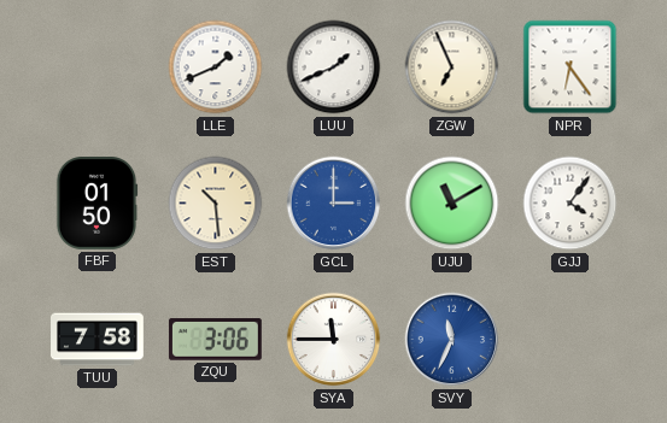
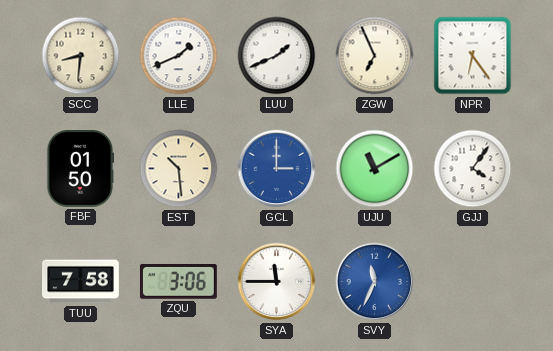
SCC: none -> 8:31
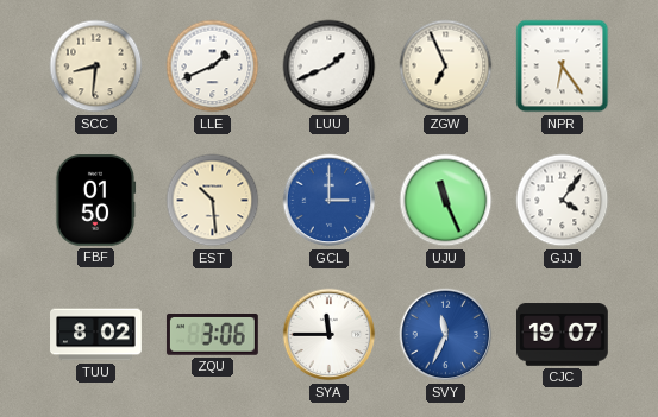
UJU: 11:10 -> 11:26
TUU: 7:58 -> 8:02
CJC: none -> 19:07
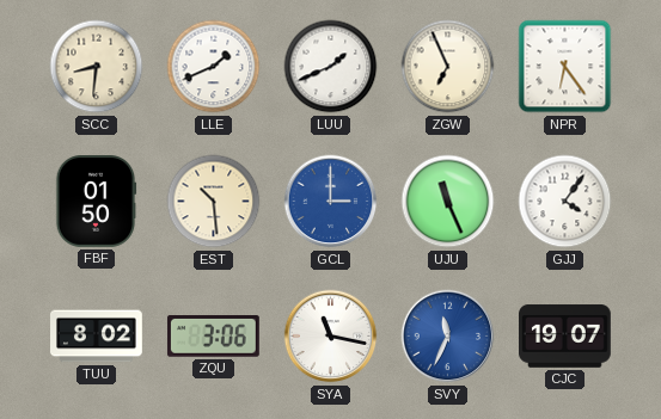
SYA: 11:45 -> 11:17
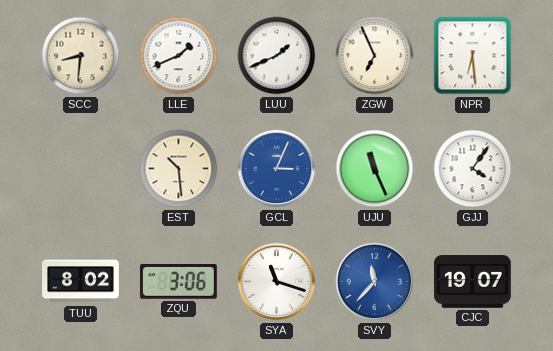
NPR: 6:24 -> 6:29
FBF: 01:50 -> none
GCL: 3:00 -> 3:04
SYA: 11:17 -> 11:18
SVY: 11:34 -> 11:37
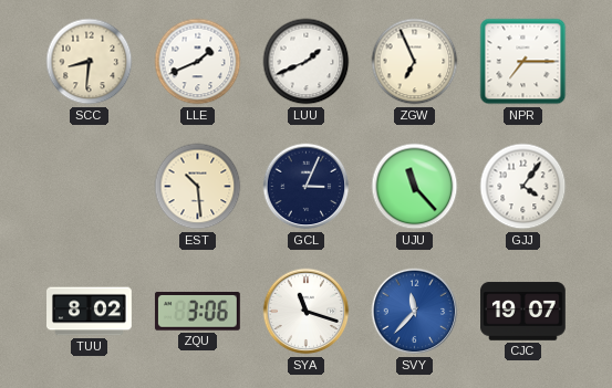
NPR: 6:29 -> 7:15
GCL dial: blue -> navy
UJU: 11:26 -> 11:23
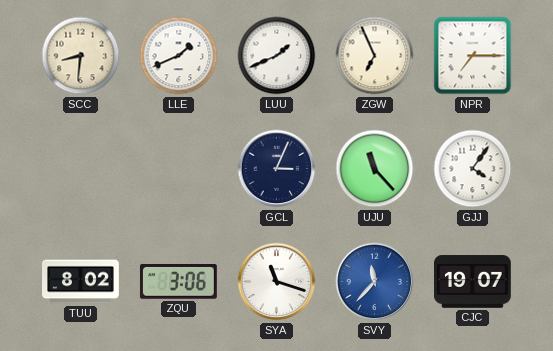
EST: 10:29 -> none
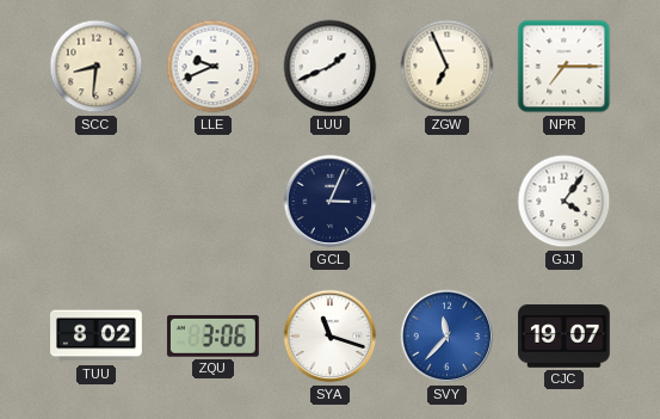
LLE: 1:41 -> 9:41
UJU: 11:23 -> none
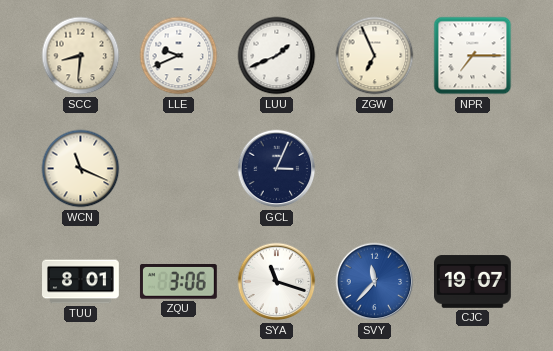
WCN: none -> 11:19
GJJ: 4:06 -> none
TUU: 8:02 -> 8:01
